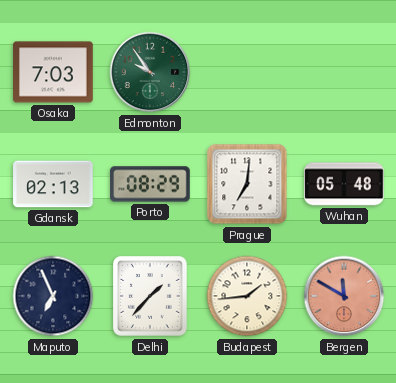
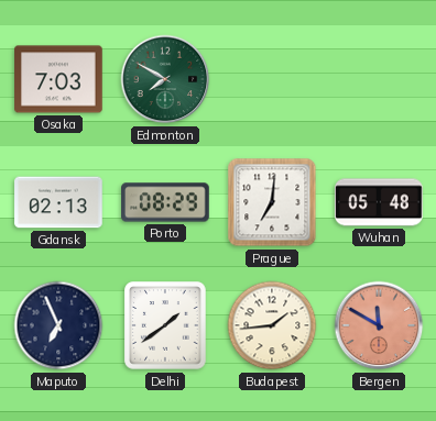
Edmonton: 9:54 -> 7:50
Delhi: 1:37 -> 1:39
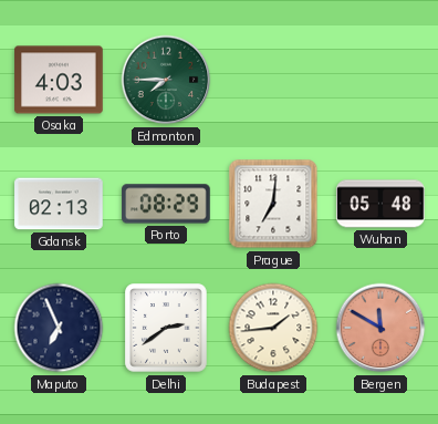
Osaka: 7:03 -> 4:03
Edmonton: 7:50 -> 7:45
Delhi: 1:39 -> 2:39
